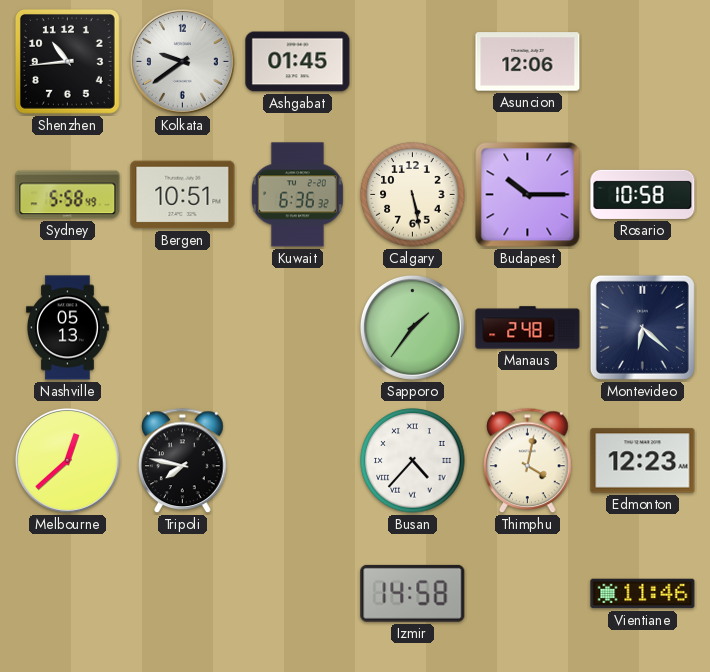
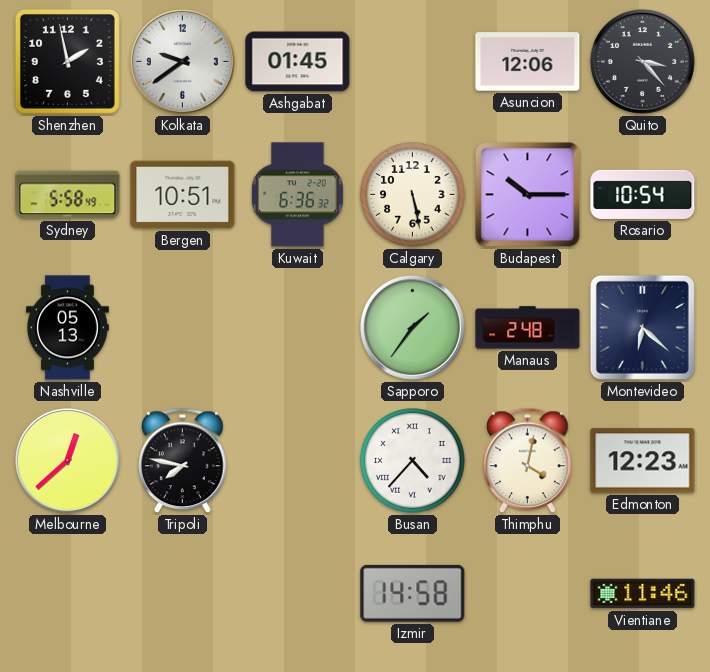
Shenzhen: 10:44 -> 1:58
Quito: none -> 3:23
Rosario: 10:58 -> 10:54
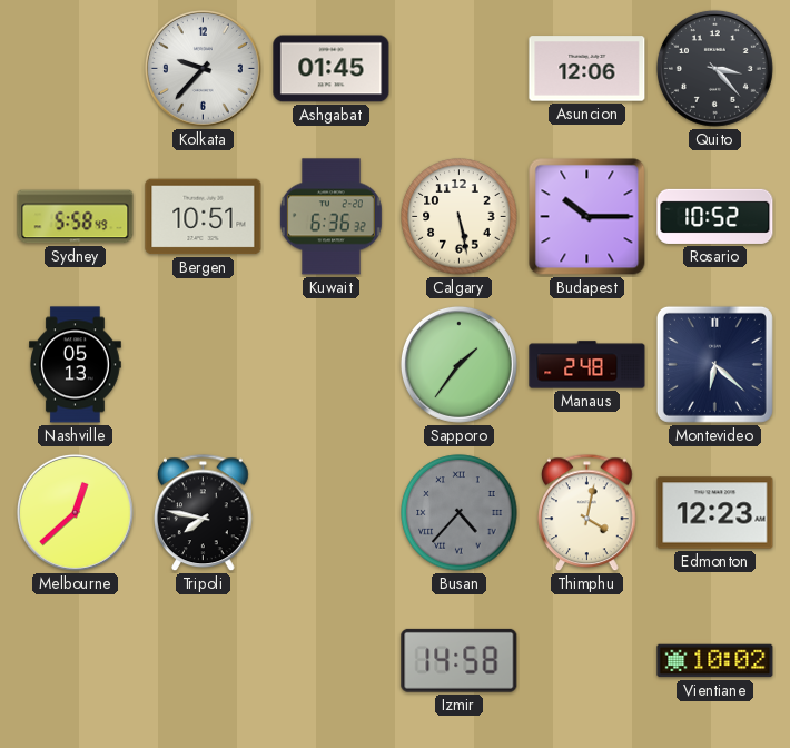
Shenzhen: 1:58 -> none
Kolkata: 9:39 -> 9:37
Rosario: 10:54 -> 10:52
Busan dial: white -> grey
Vientiane: 11:46 -> 10:02
